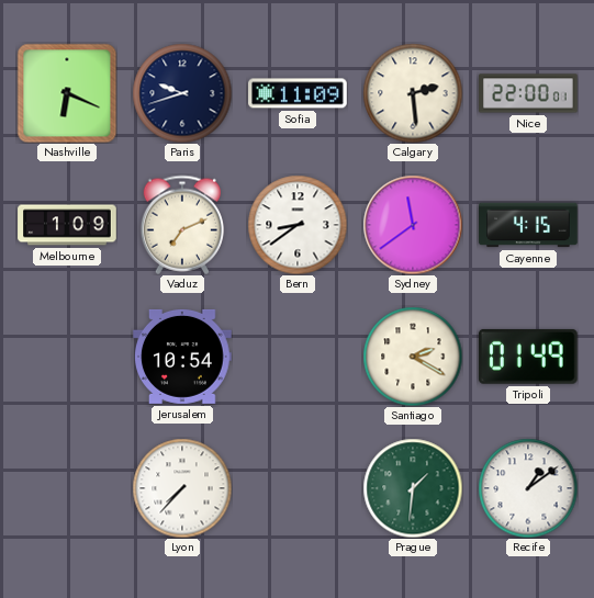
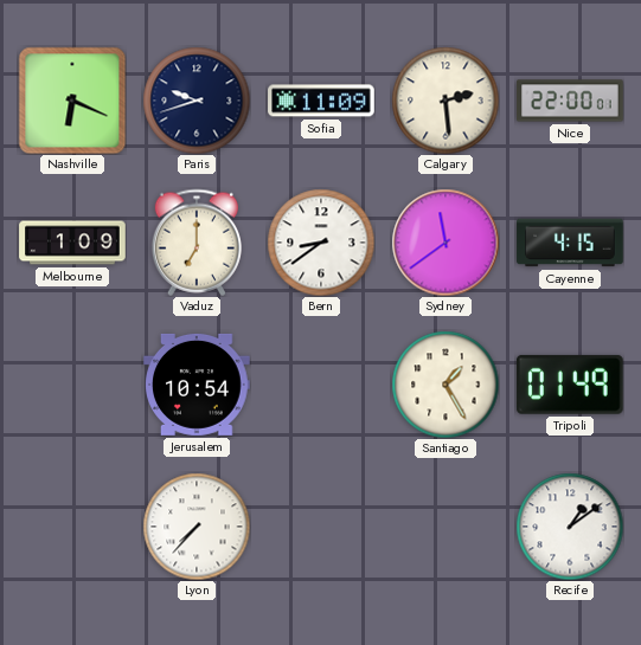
Vaduz: 7:11 -> 7:00
Santiago: 2:20 -> 1:25
Prague: 1:31 -> none
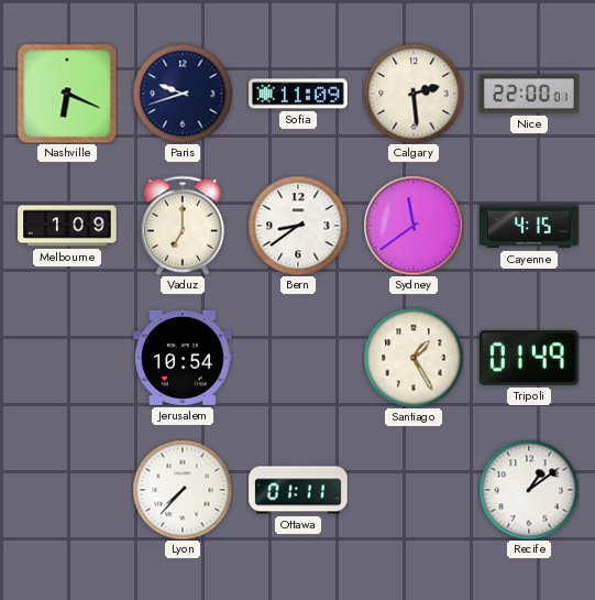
Ottawa: none -> 01:11
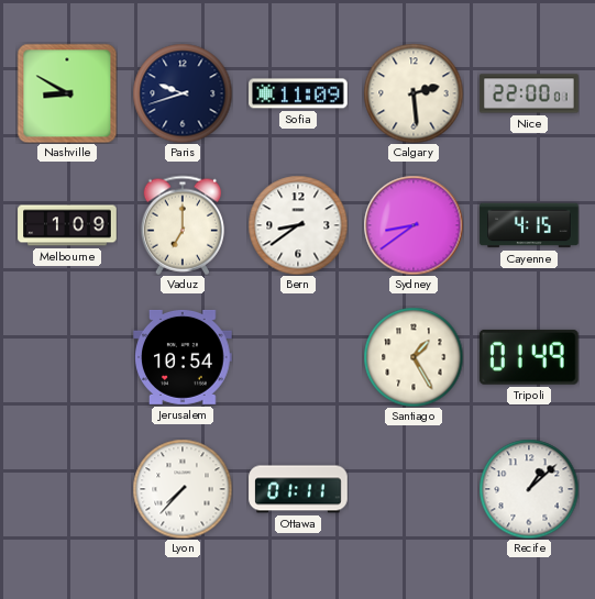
Nashville: 6:19 -> 8:50
Sydney: 11:39 -> 8:39
Recife: 1:09 -> 1:08
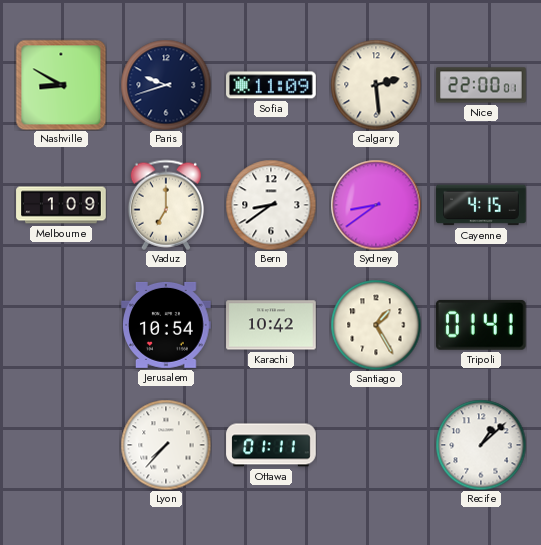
Karachi: none -> 10:42
Tripoli: 01:49 -> 01:41
